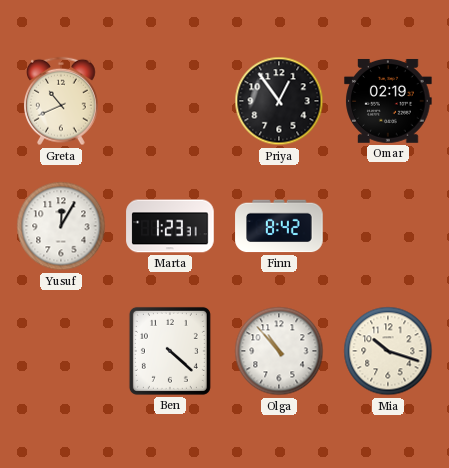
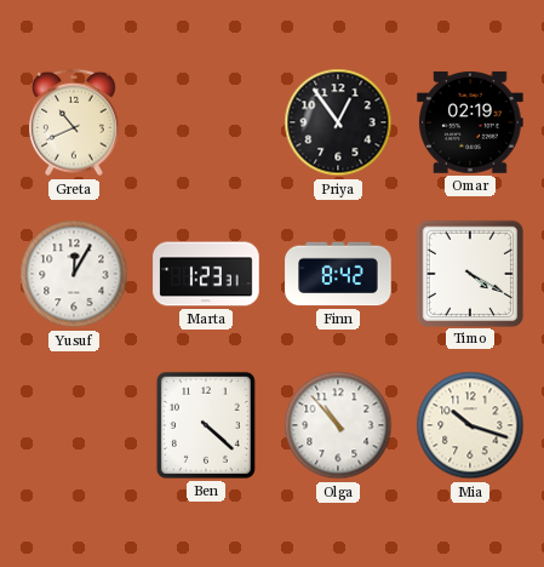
Timo: none -> 4:20
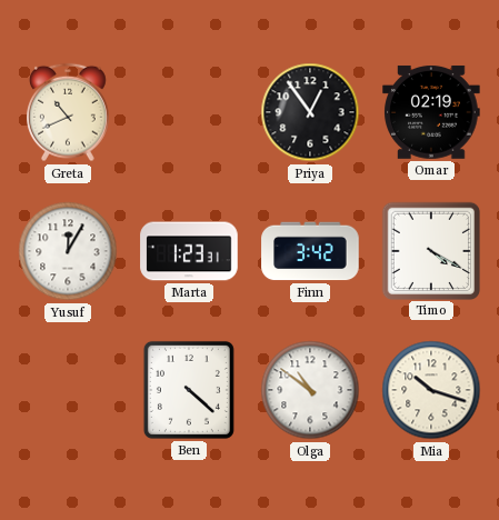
Finn: 8:42 -> 3:42
Olga: 10:53 -> 10:51
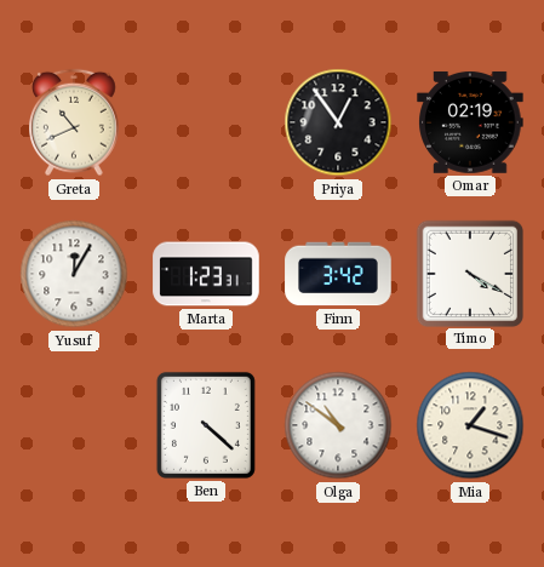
Mia: 10:18 -> 1:18
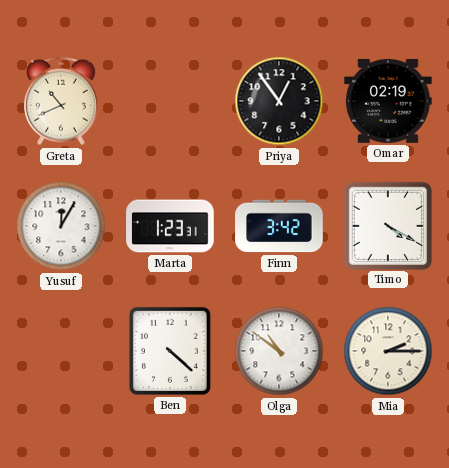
Mia: 1:18 -> 2:15
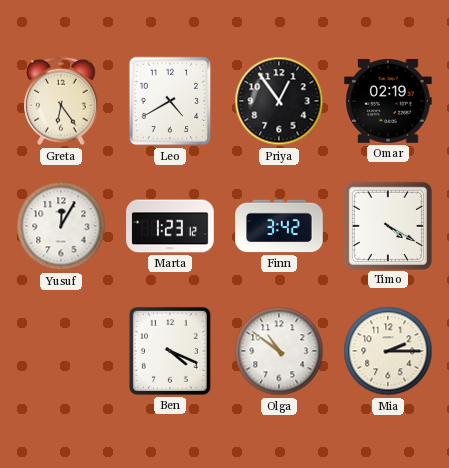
Greta: 10:41 -> 6:24
Leo: none -> 4:40
Marta: 1:23:31 -> 1:23:12
Ben: 4:22 -> 4:19
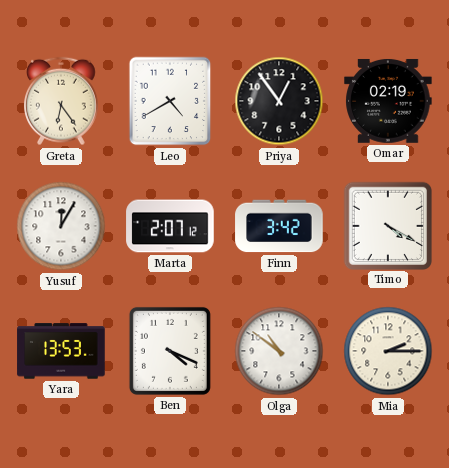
Marta: 1:23 -> 2:07
Yara: none -> 13:53
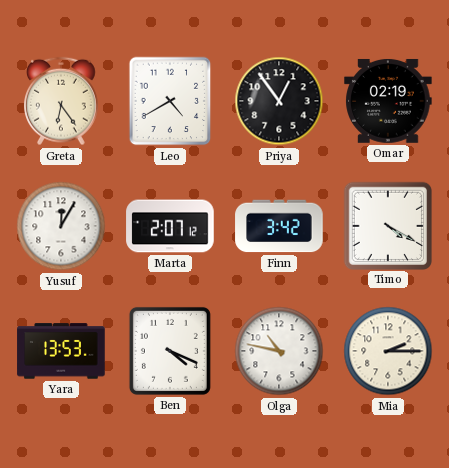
Olga: 10:51 -> 10:47
